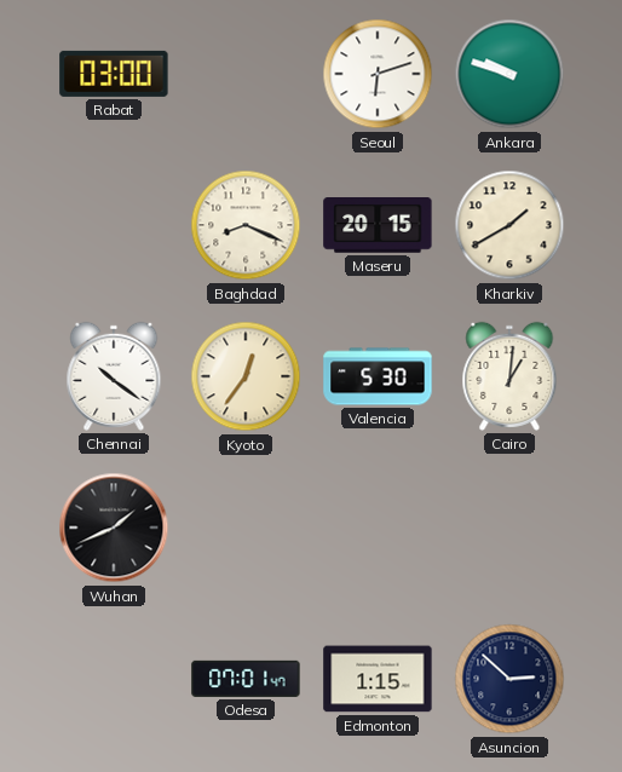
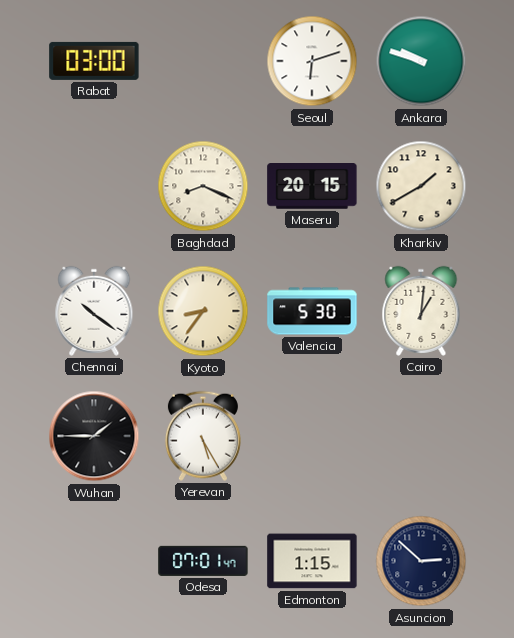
Kyoto: 12:36 -> 8:36
Wuhan: 1:41 -> 1:45
Yerevan: none -> 5:25
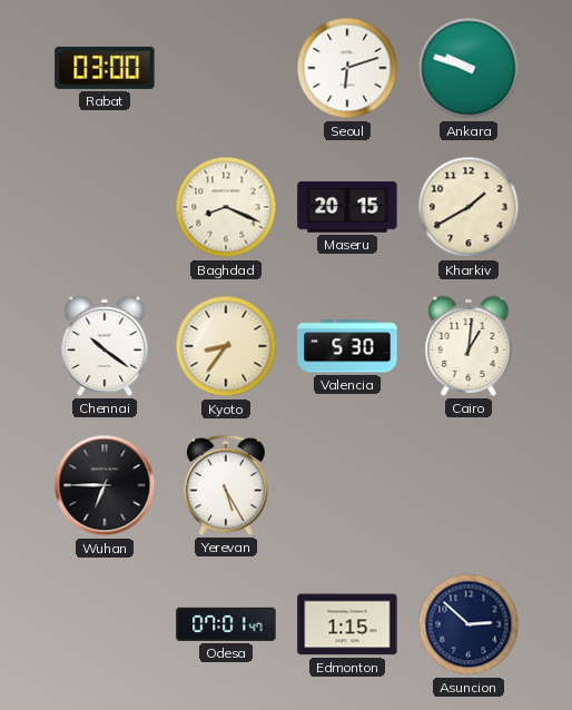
Wuhan: 1:45 -> 6:45
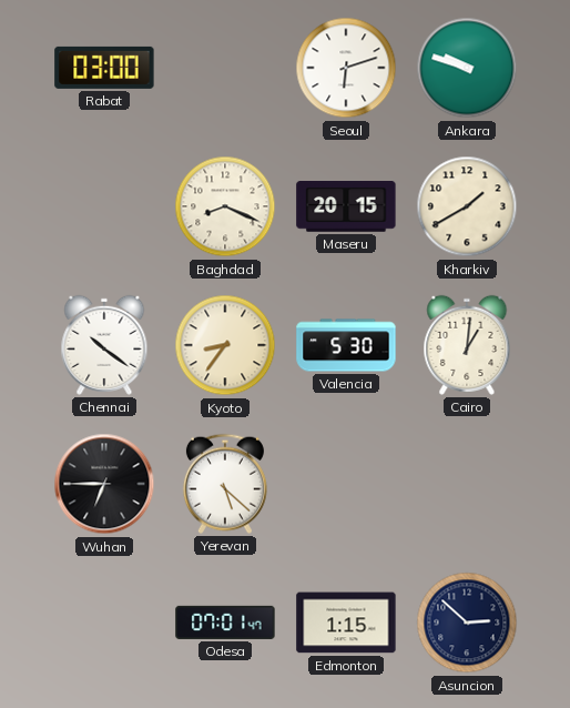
Yerevan: 5:25 -> 5:22
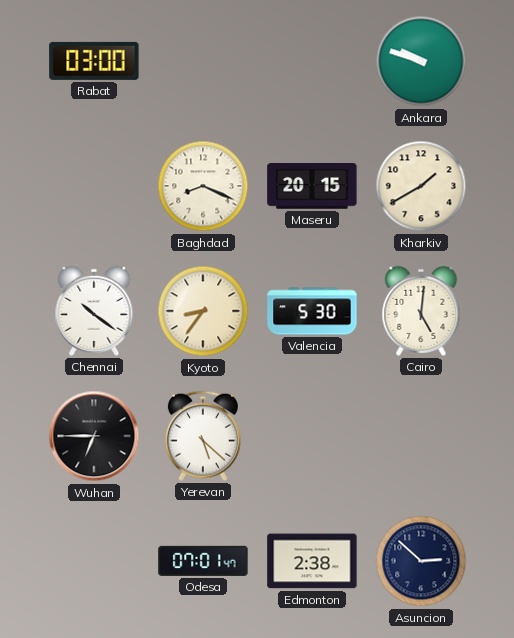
Seoul: 6:12 -> none
Cairo: 1:01 -> 5:01
Edmonton: 1:15 -> 2:38
